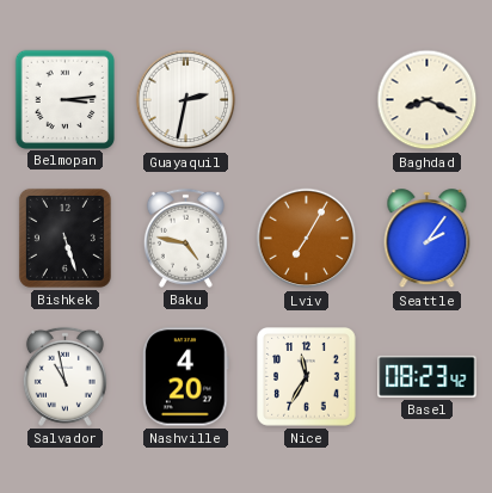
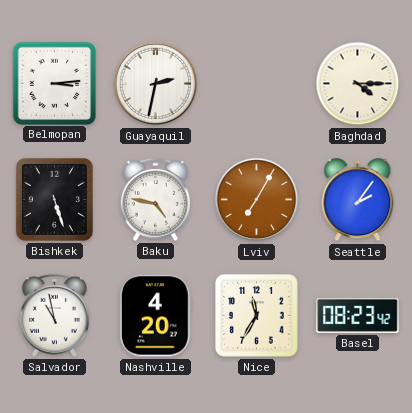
Baghdad: 8:19 -> 4:15
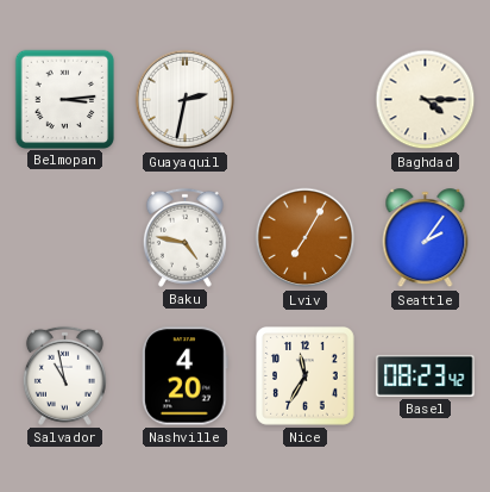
Bishkek: 5:27 -> none
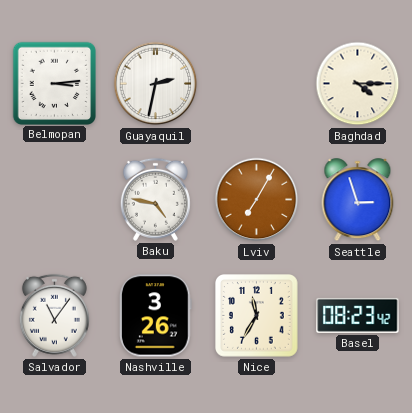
Seattle: 2:06 -> 2:57
Salvador: 10:58 -> 11:06
Nashville: 4:20 -> 3:26
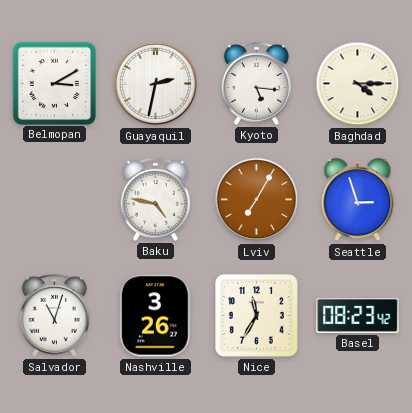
Belmopan: 3:14 -> 3:10
Kyoto: none -> 5:16
Salvador: 11:06 -> 11:03
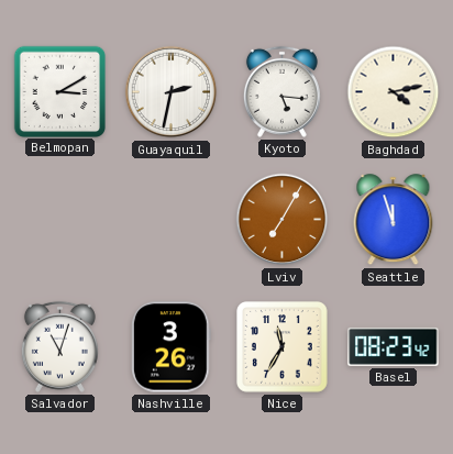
Baghdad: 4:15 -> 4:13
Baku: 4:47 -> none
Seattle: 2:57 -> 11:57
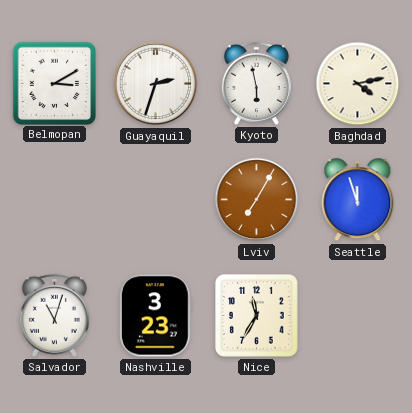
Guayaquil: 2:32 -> 2:33
Kyoto: 5:16 -> 5:58
Nashville: 3:26 -> 3:23
Basel: 08:23 -> none
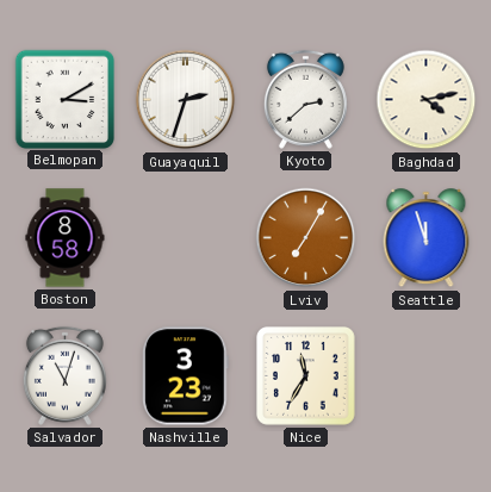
Kyoto: 5:58 -> 2:38
Boston: none -> 8:58
